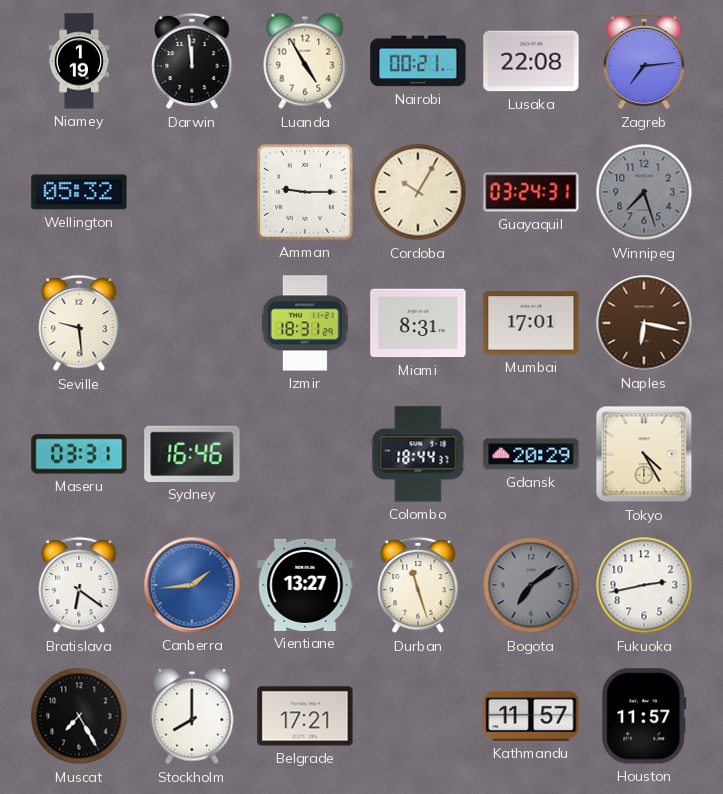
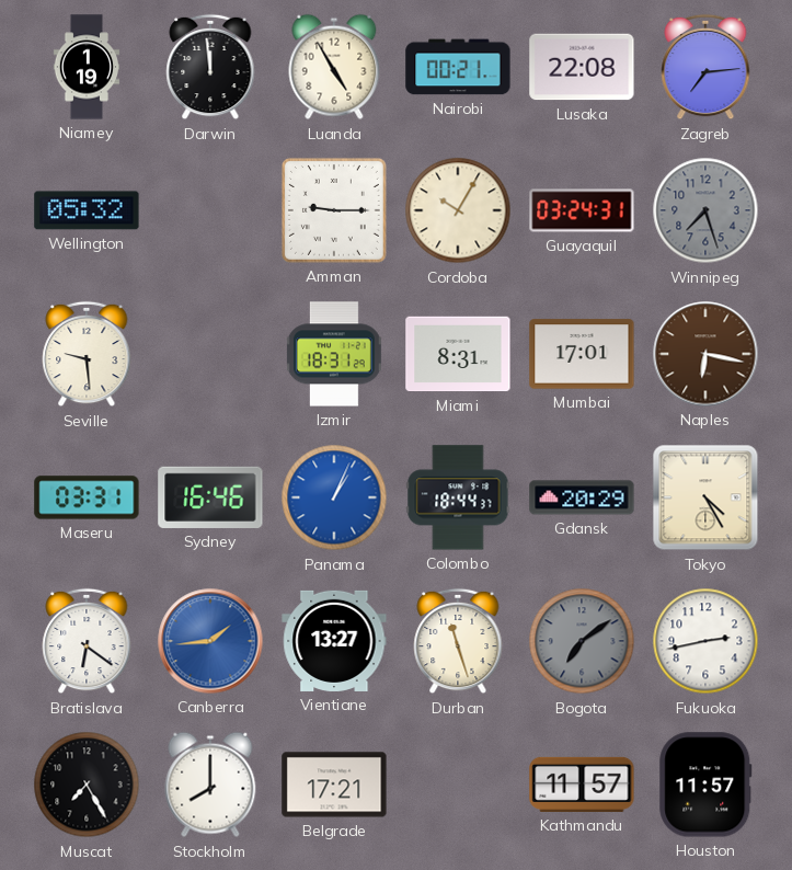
Panama: none -> 1:04
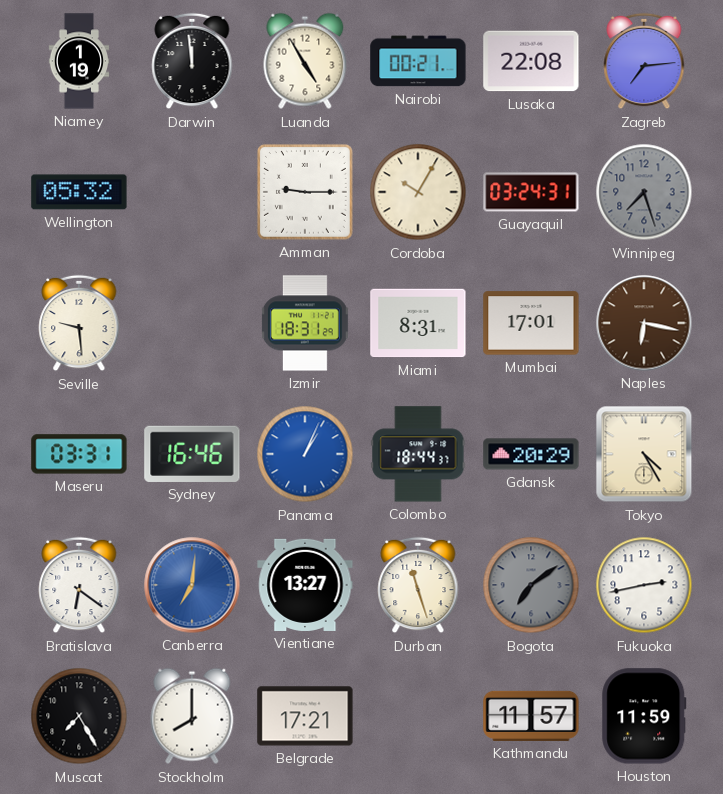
Canberra: 1:44 -> 7:01
Houston: 11:57 -> 11:59
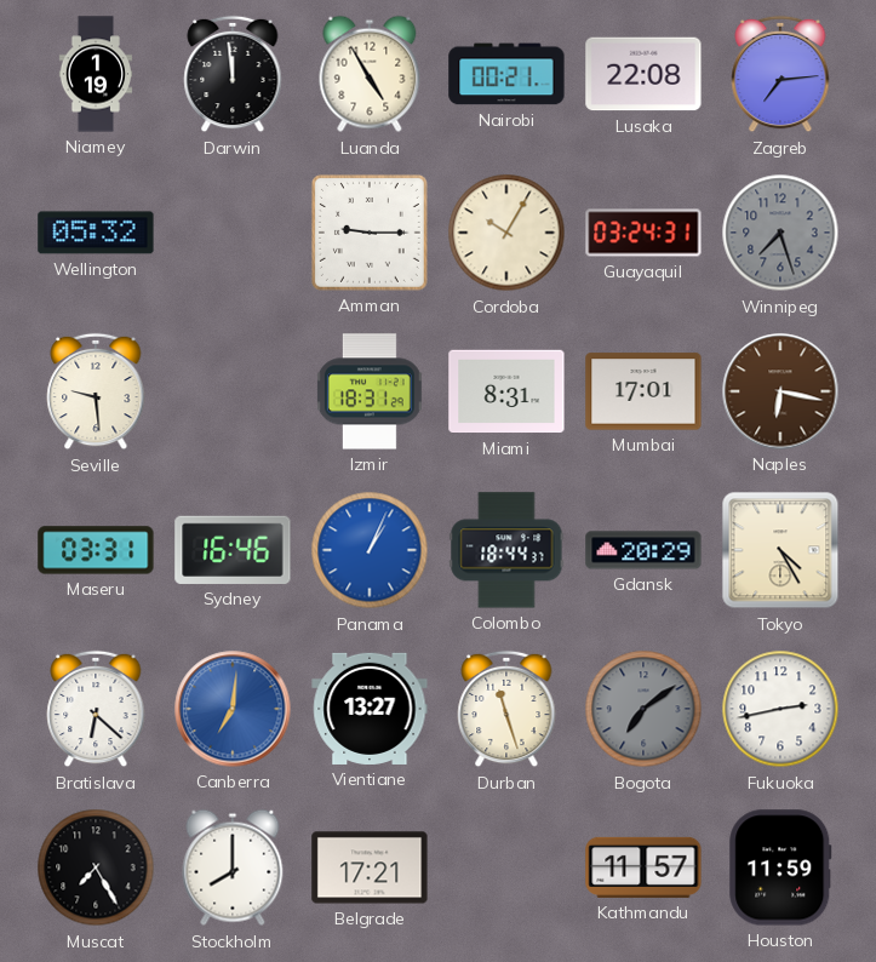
Bratislava: 6:21 -> 6:22
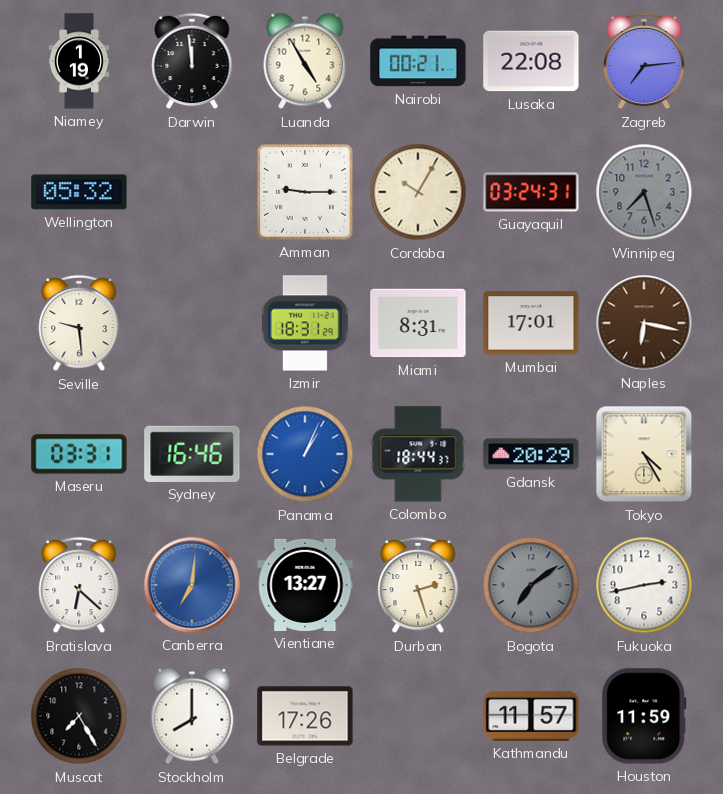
Durban: 11:27 -> 2:27
Belgrade: 17:21 -> 17:26
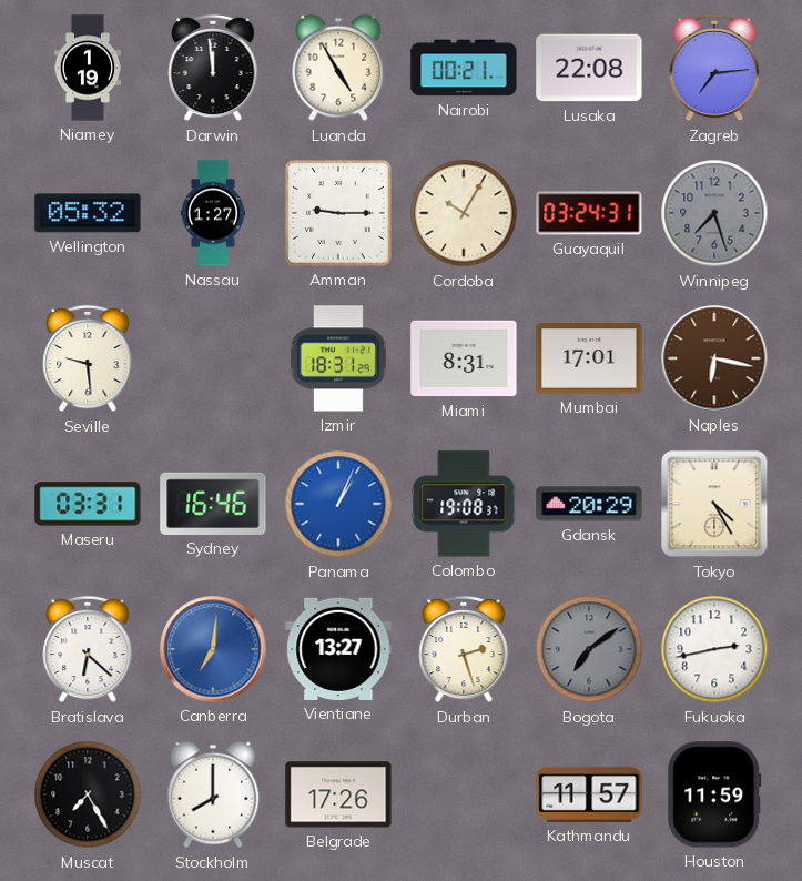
Nassau: none -> 1:27
Colombo: 18:44 -> 19:08
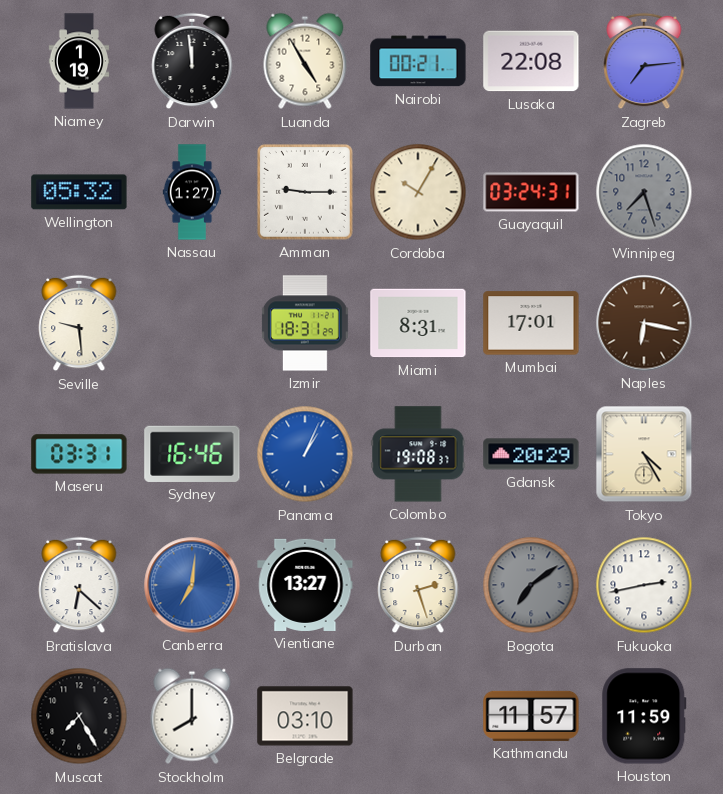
Belgrade: 17:26 -> 03:10
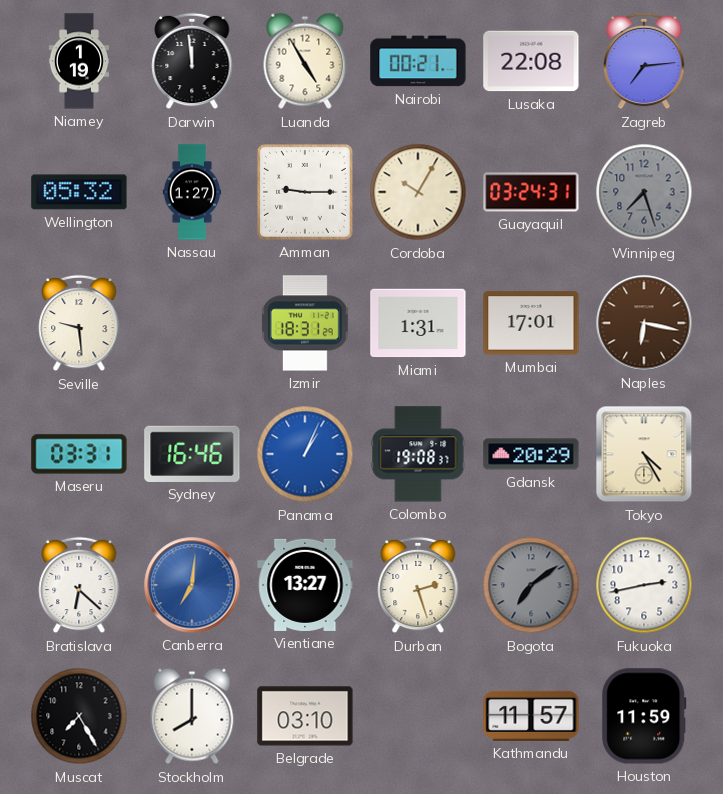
Miami: 8:31 -> 1:31
